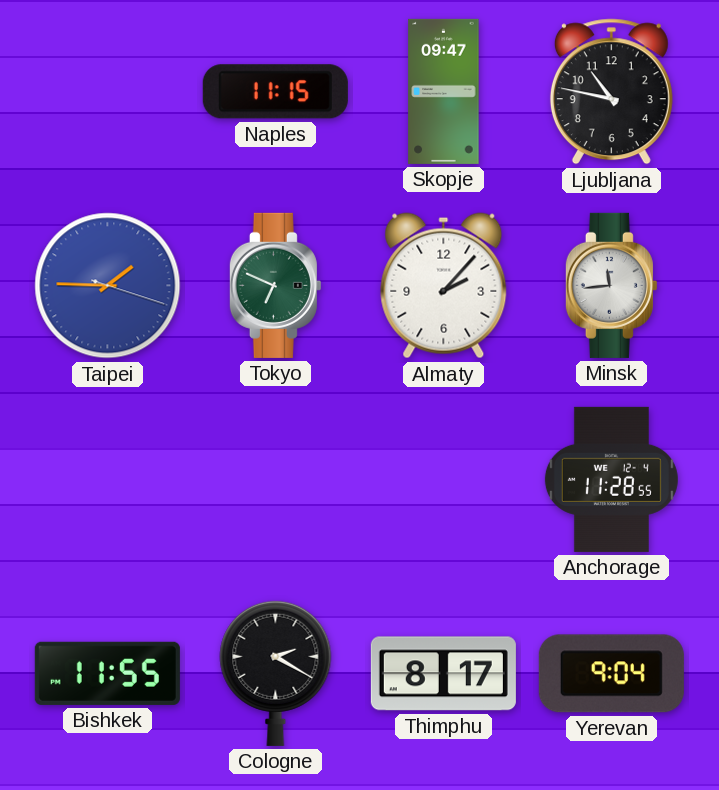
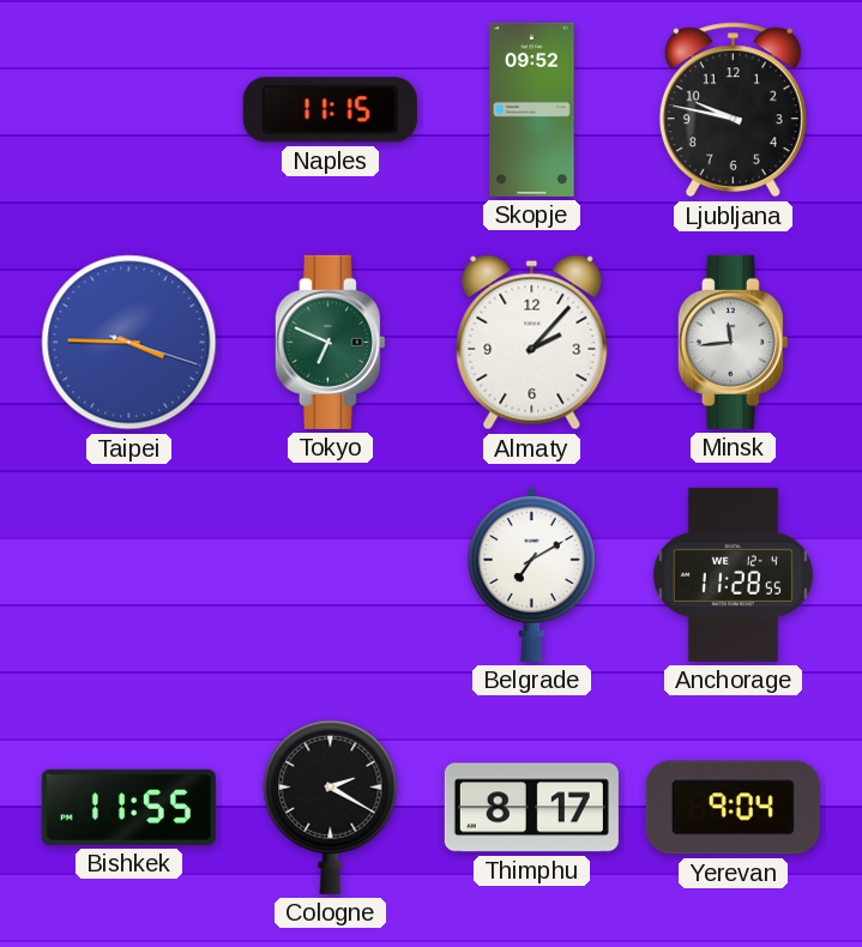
Skopje: 09:47 -> 09:52
Ljubljana: 10:47 -> 9:47
Taipei: 1:45 -> 3:45
Belgrade: none -> 7:10
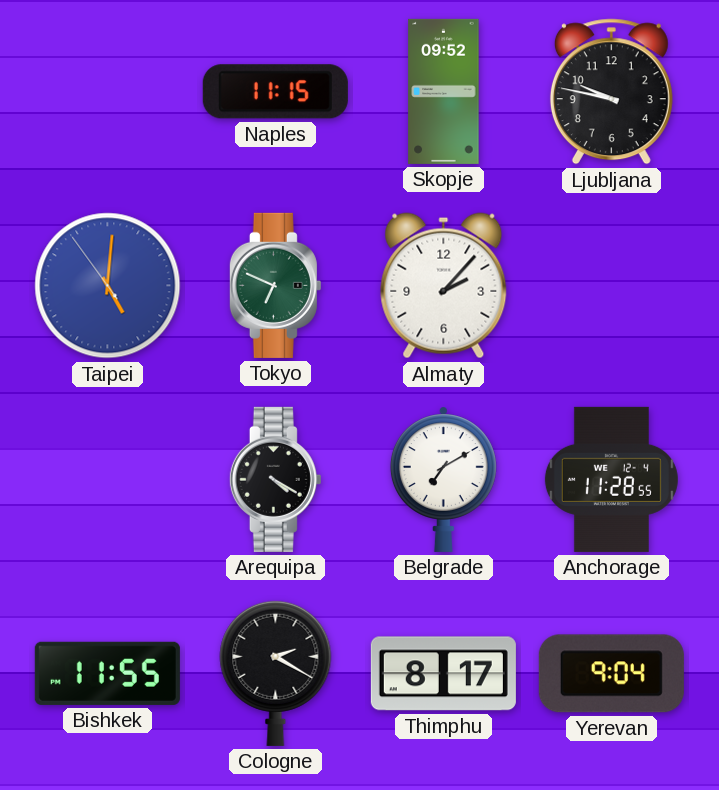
Taipei: 3:45 -> 5:00
Minsk: 11:44 -> none
Arequipa: none -> 4:20
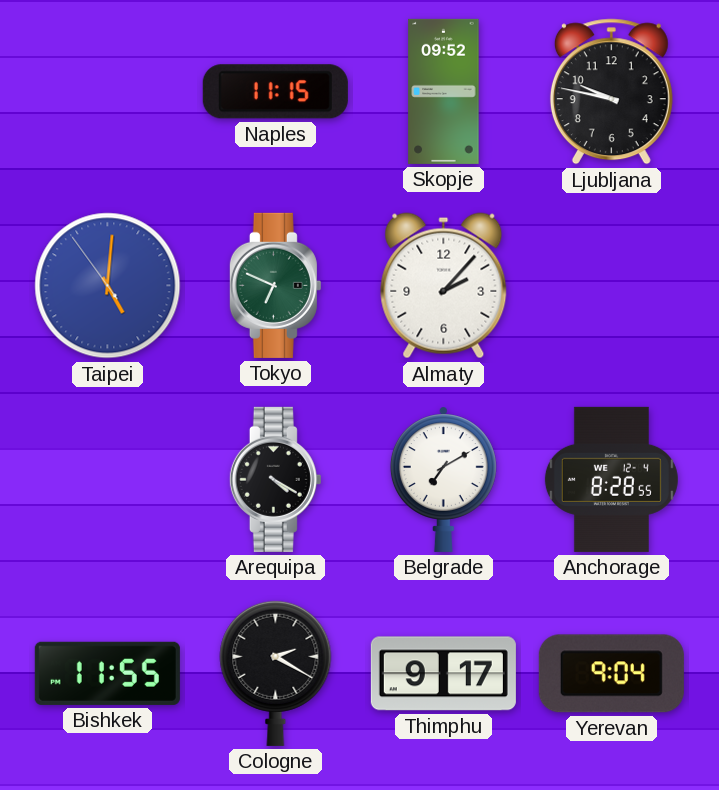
Anchorage: 11:28 -> 8:28
Thimphu: 8:17 -> 9:17
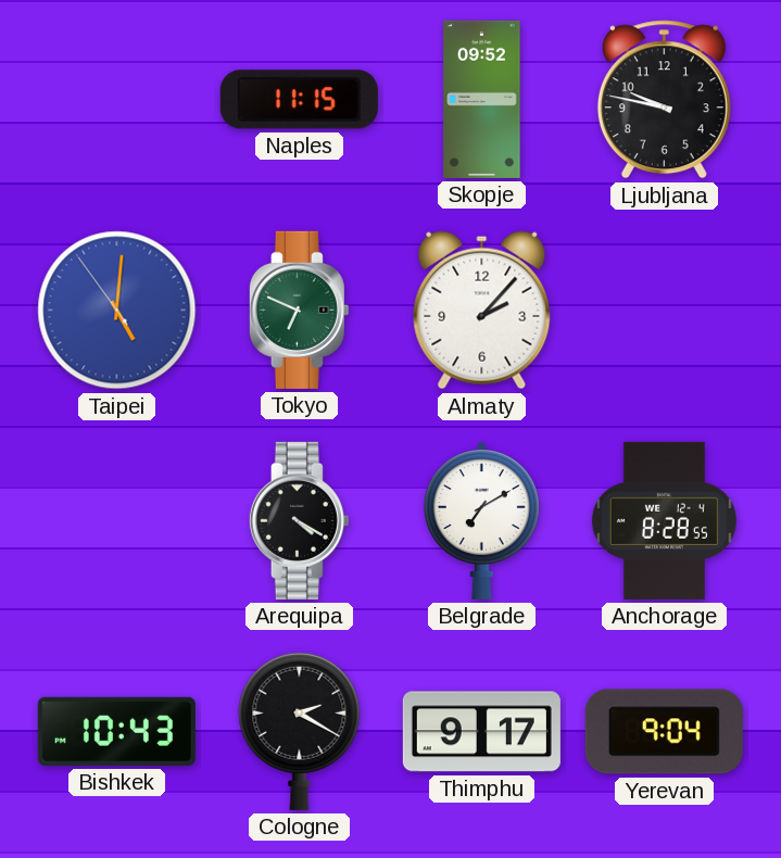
Bishkek: 11:55 -> 10:43
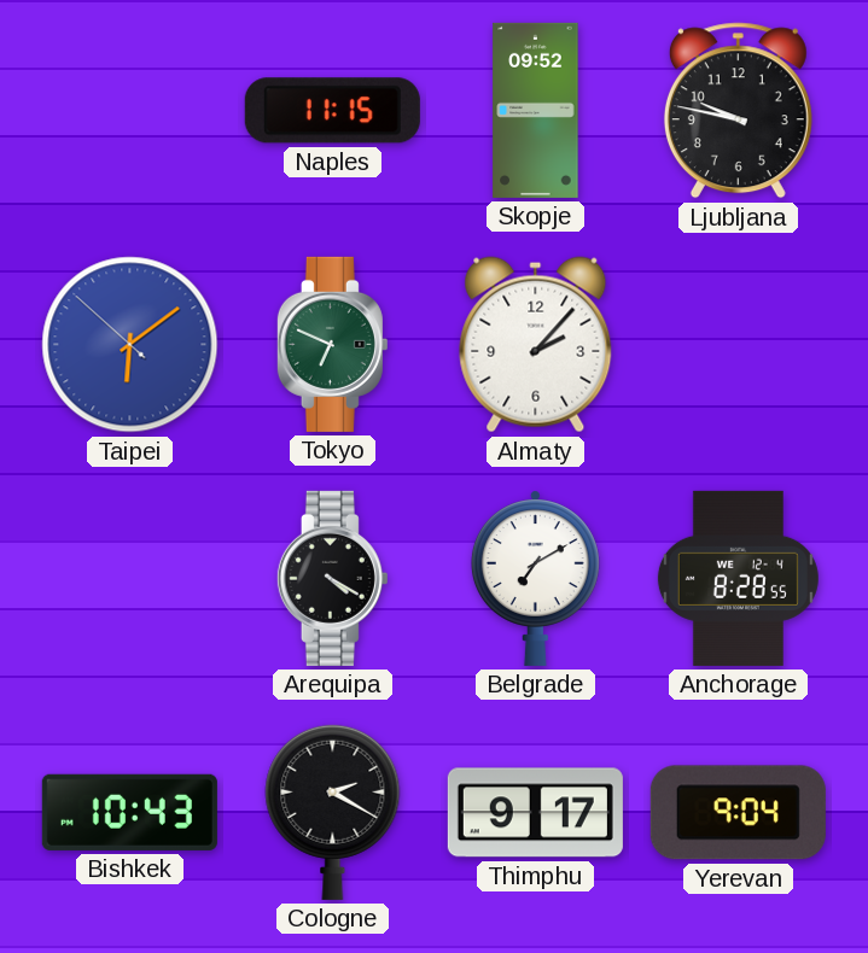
Taipei: 5:00 -> 6:08
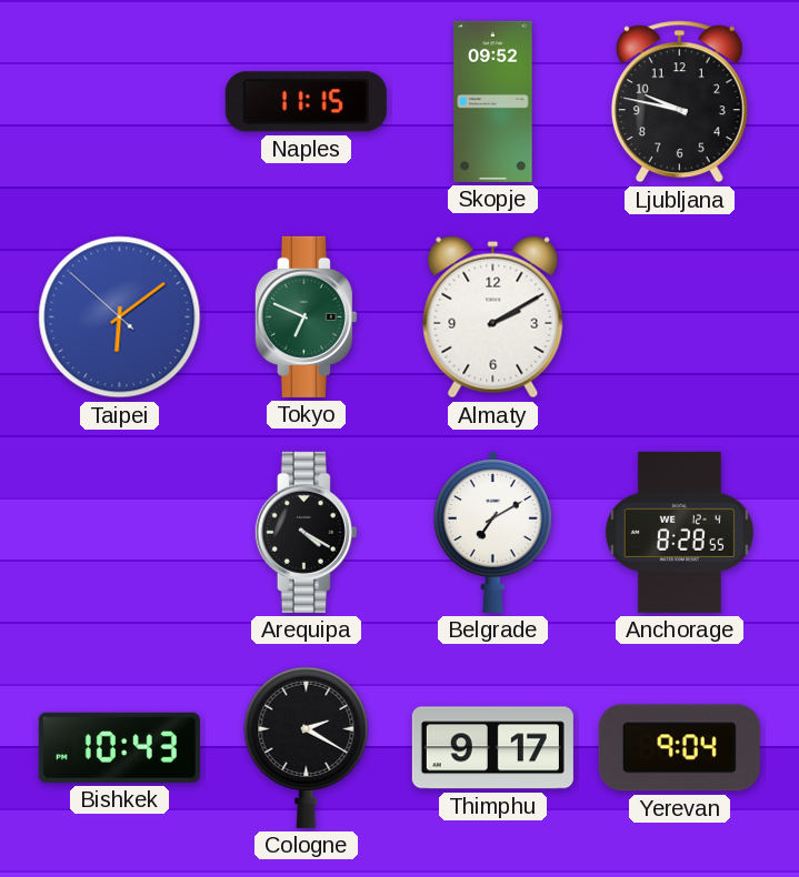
Almaty: 2:07 -> 2:10
